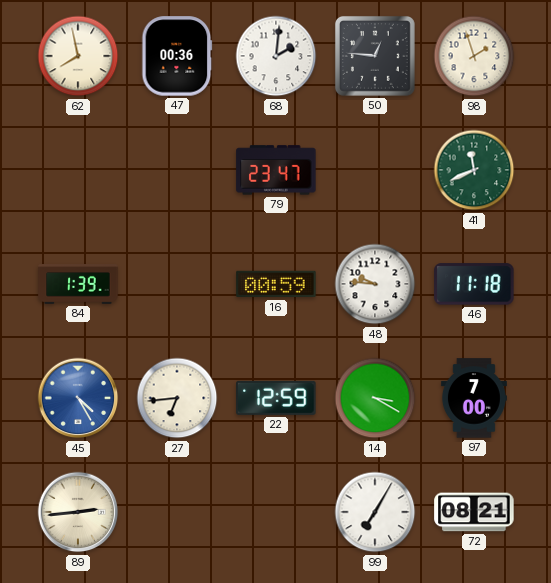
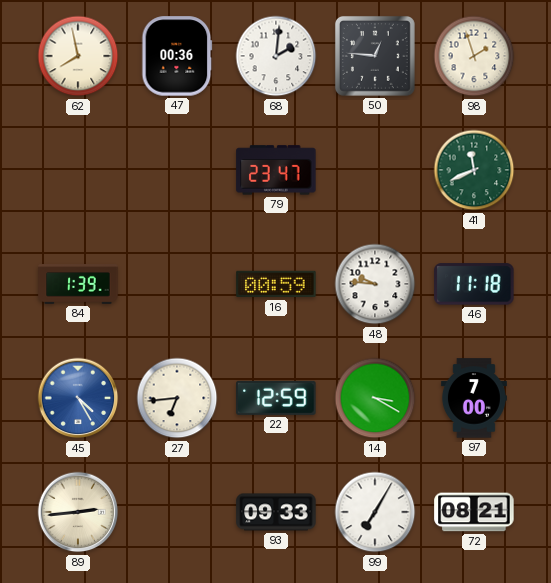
93: none -> 09:33
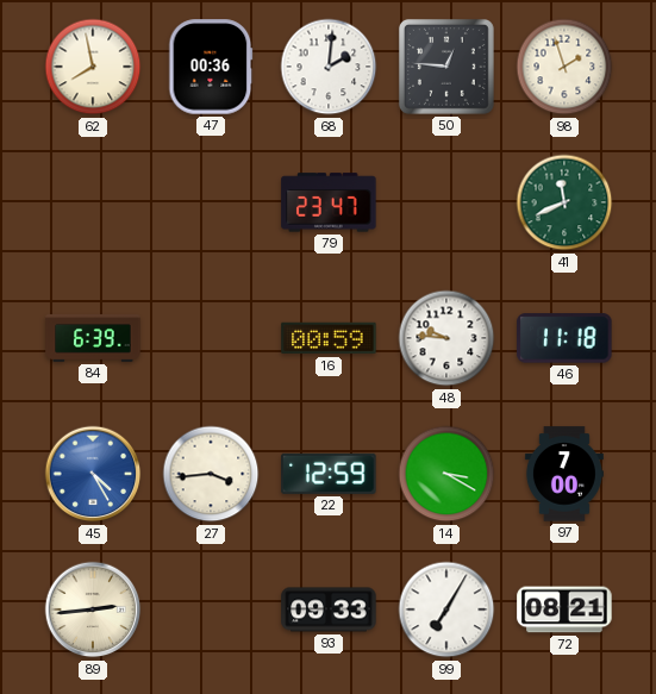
84: 1:39 -> 6:39
27: 6:44 -> 3:44
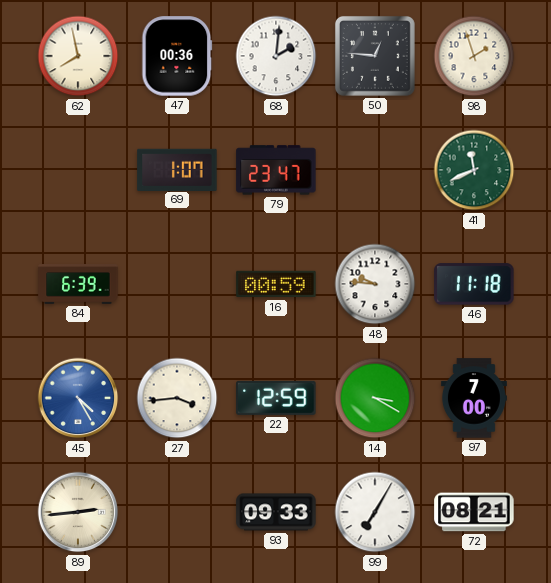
69: none -> 1:07
